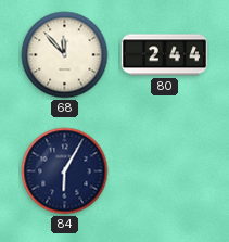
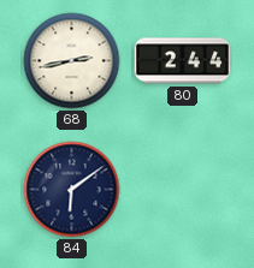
68: 11:53 -> 2:43
84: 6:05 -> 6:09
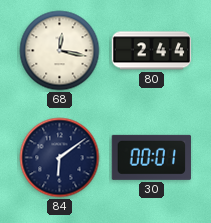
68: 2:43 -> 12:17
30: none -> 00:01
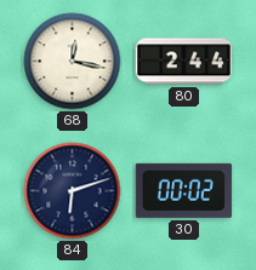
84: 6:09 -> 6:12
30: 00:01 -> 00:02
